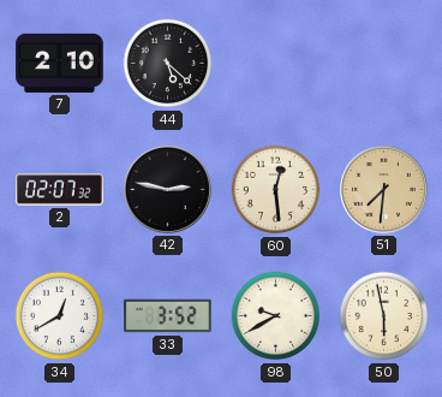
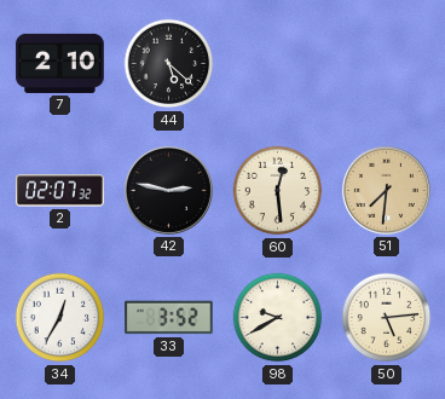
34: 12:40 -> 12:35
50: 5:58 -> 5:14
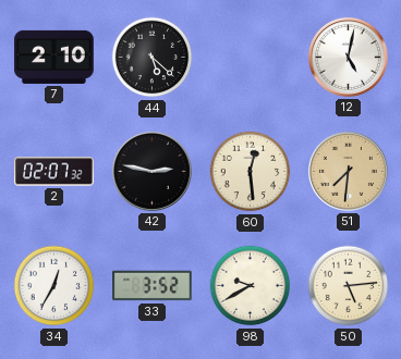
12: none -> 5:02
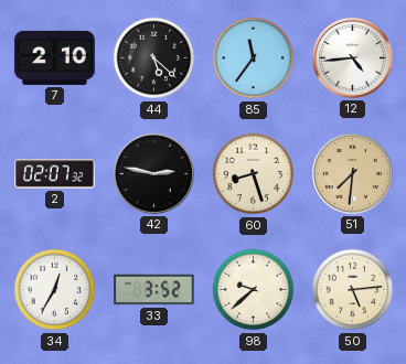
85: none -> 11:36
12: 5:02 -> 4:44
60: 12:29 -> 8:27
98: 9:40 -> 9:38
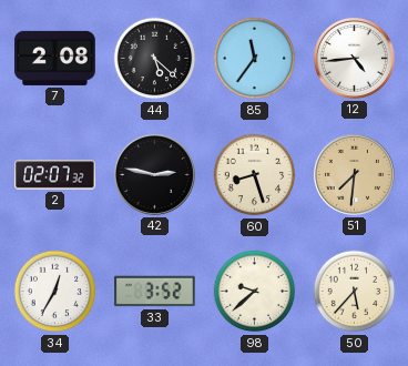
7: 2:10 -> 2:08
50: 5:14 -> 5:37
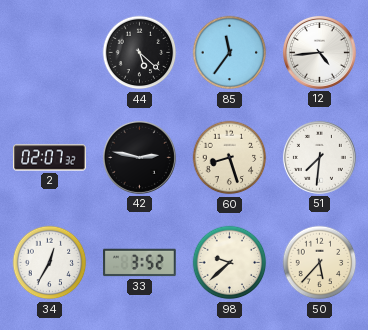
7: 2:08 -> none
51 dial: champagne -> white
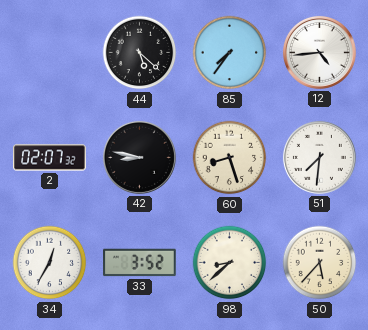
85: 11:36 -> 7:36
42: 2:47 -> 8:47
98: 9:38 -> 8:38
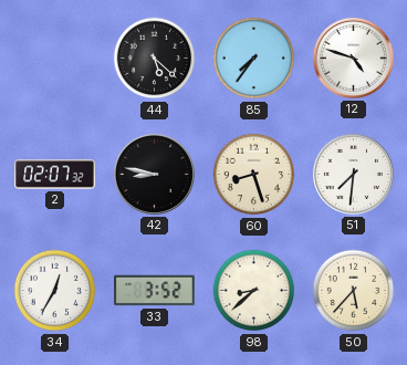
12: 4:44 -> 4:48
